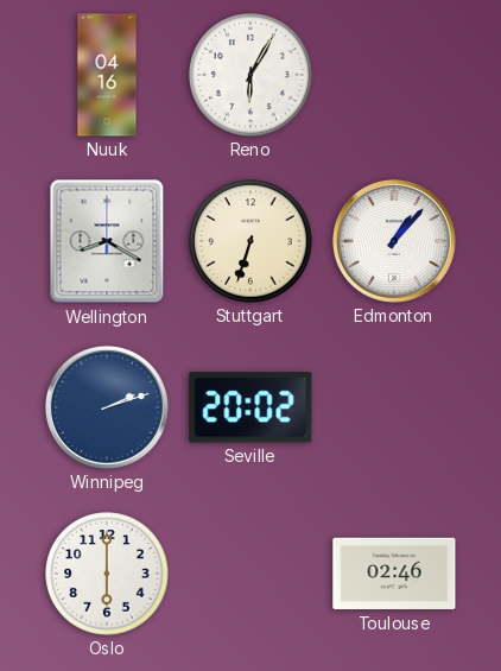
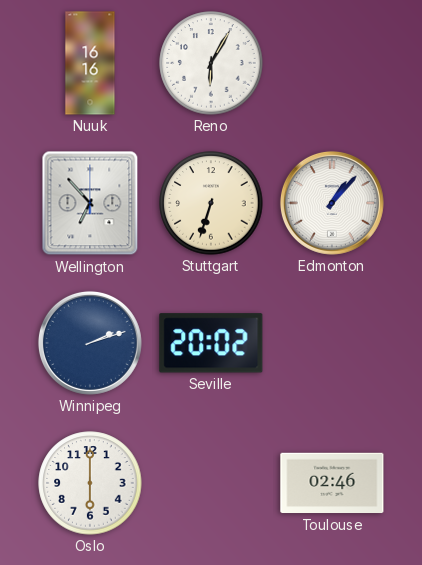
Nuuk: 04:16 -> 16:16
Wellington: 8:20 -> 6:53
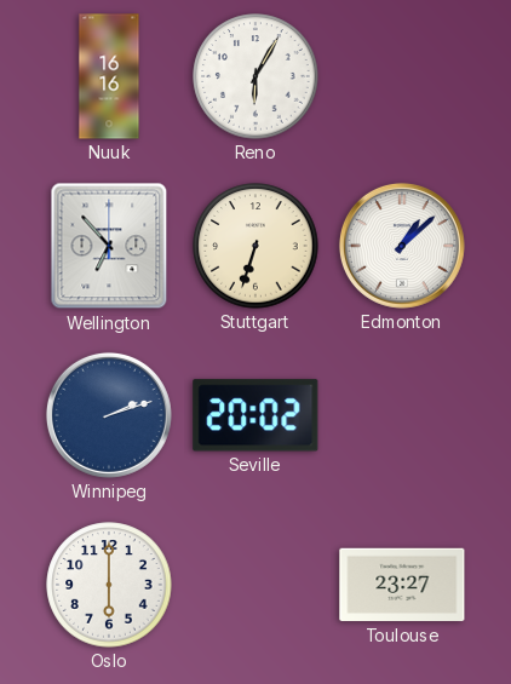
Edmonton: 1:07 -> 1:08
Toulouse: 02:46 -> 23:27
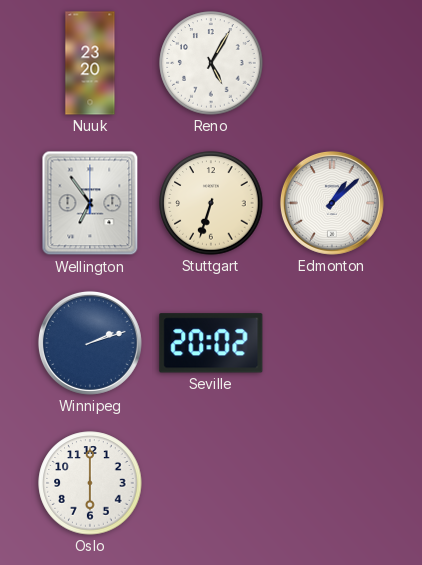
Nuuk: 16:16 -> 23:20
Reno: 6:05 -> 5:05
Wellington: 6:53 -> 6:54
Toulouse: 23:27 -> none
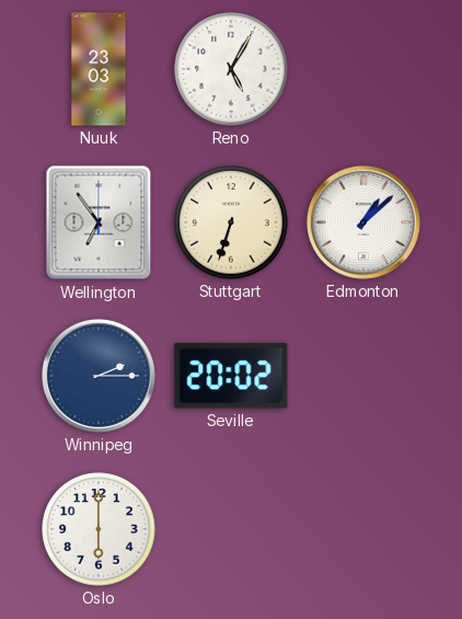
Nuuk: 23:20 -> 23:03
Winnipeg: 2:12 -> 2:15
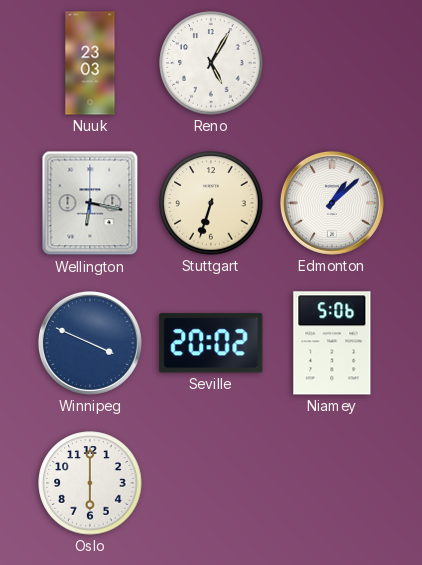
Wellington: 6:54 -> 6:17
Winnipeg: 2:15 -> 3:49
Niamey: none -> 5:06
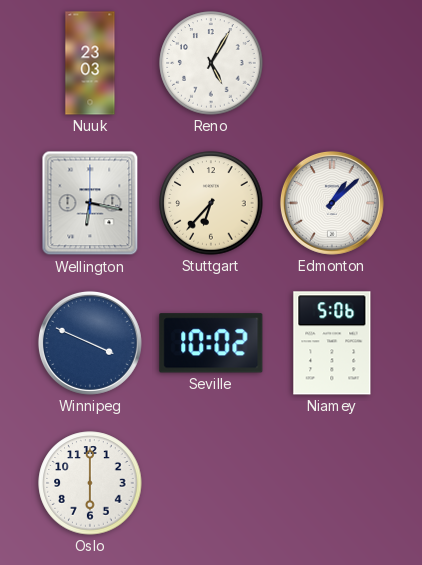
Stuttgart: 6:33 -> 6:37
Seville: 20:02 -> 10:02
